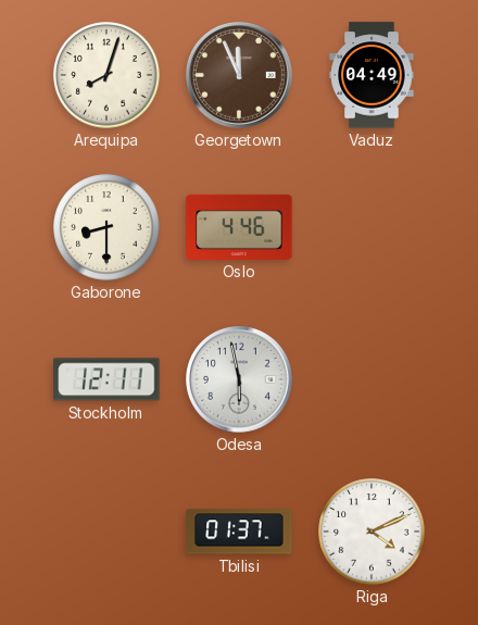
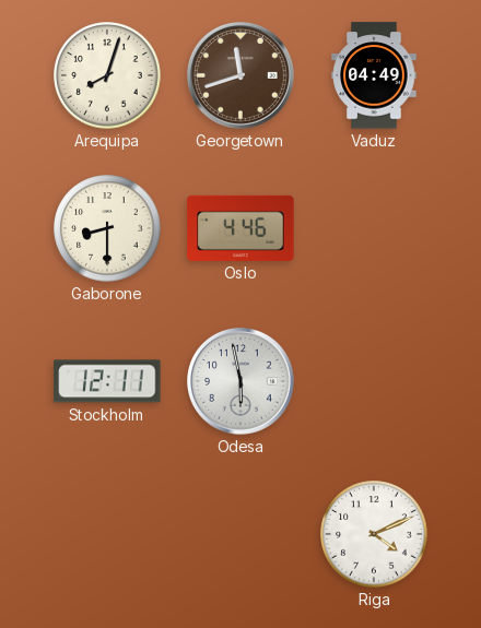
Georgetown: 11:56 -> 11:42
Tbilisi: 01:37 -> none
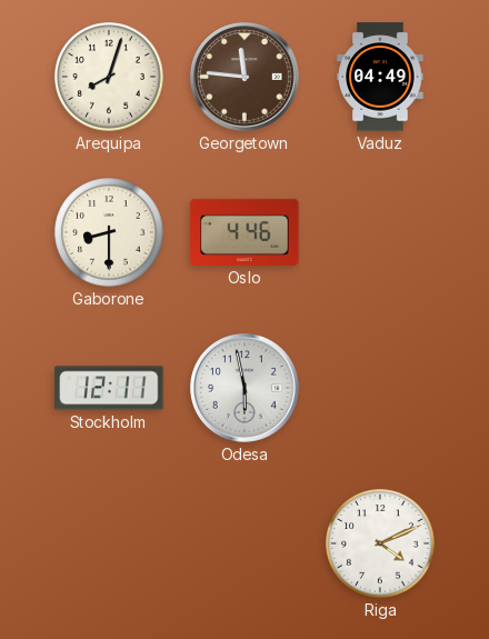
Georgetown: 11:42 -> 11:46
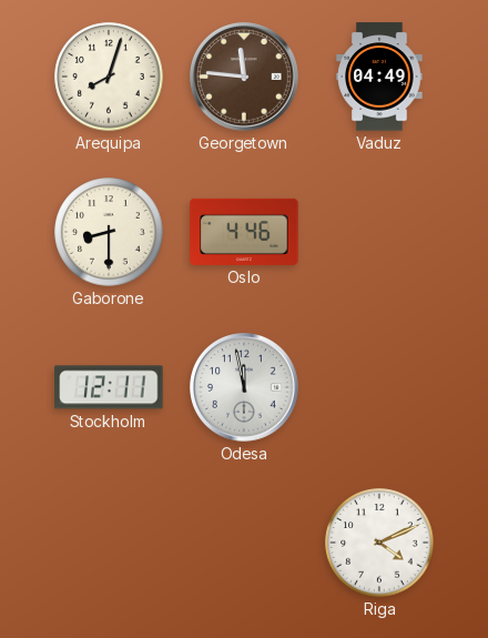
Odesa: 5:58 -> 11:58
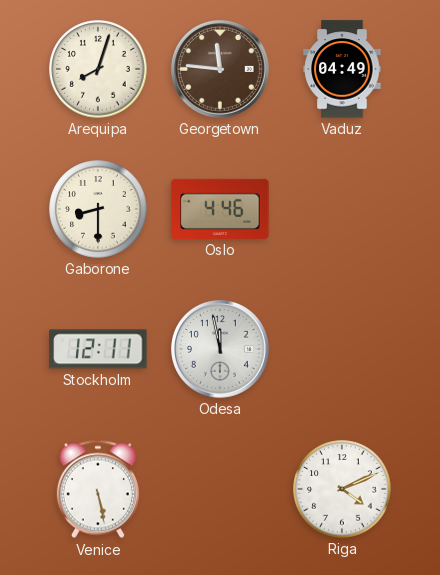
Venice: none -> 5:28
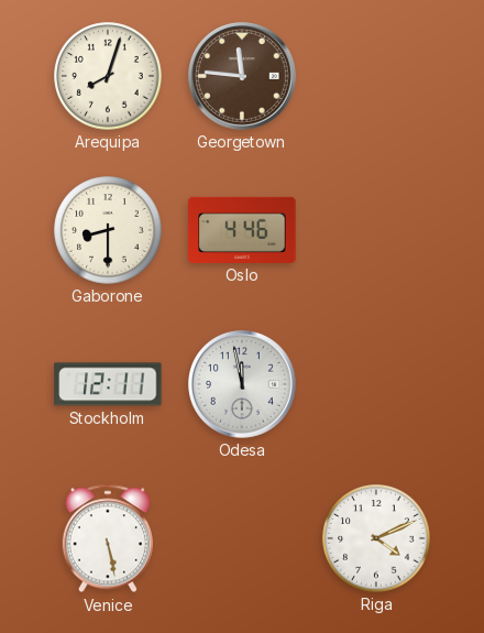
Vaduz: 04:49 -> none
